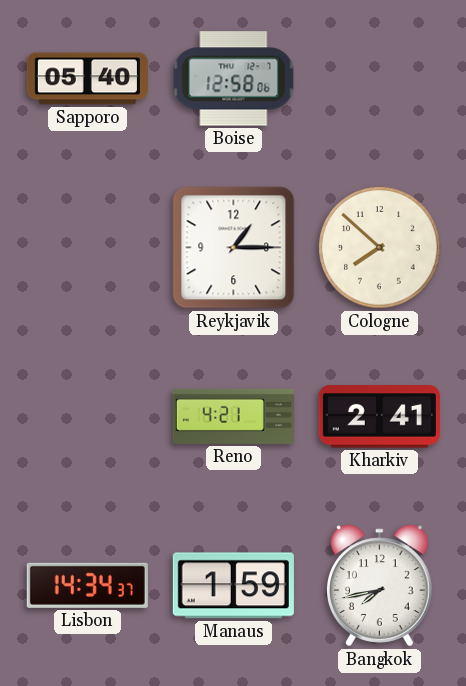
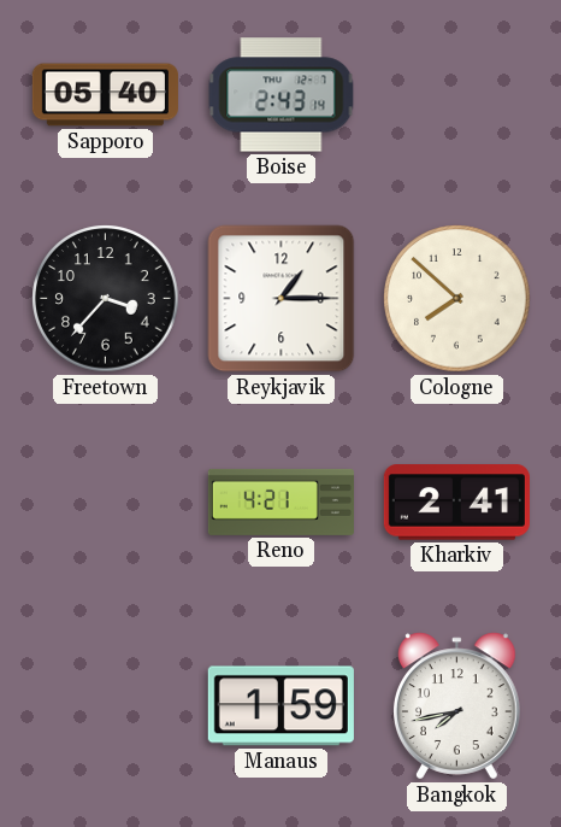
Boise: 12:58 -> 2:43
Freetown: none -> 3:37
Lisbon: 14:34 -> none
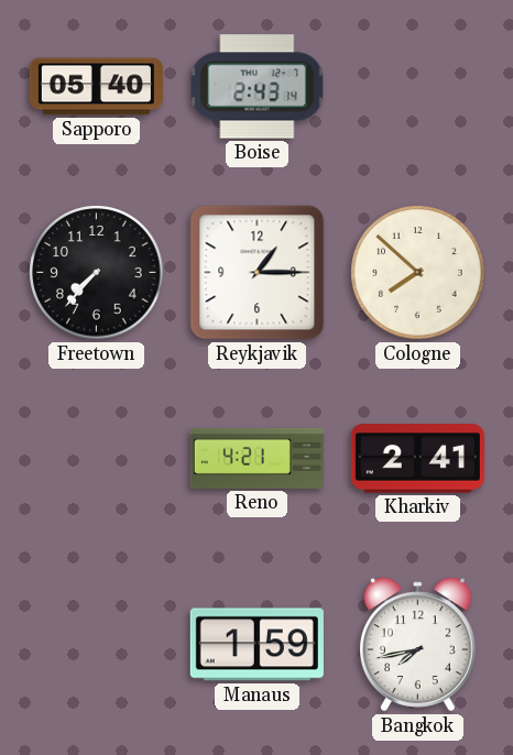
Freetown: 3:37 -> 7:37
